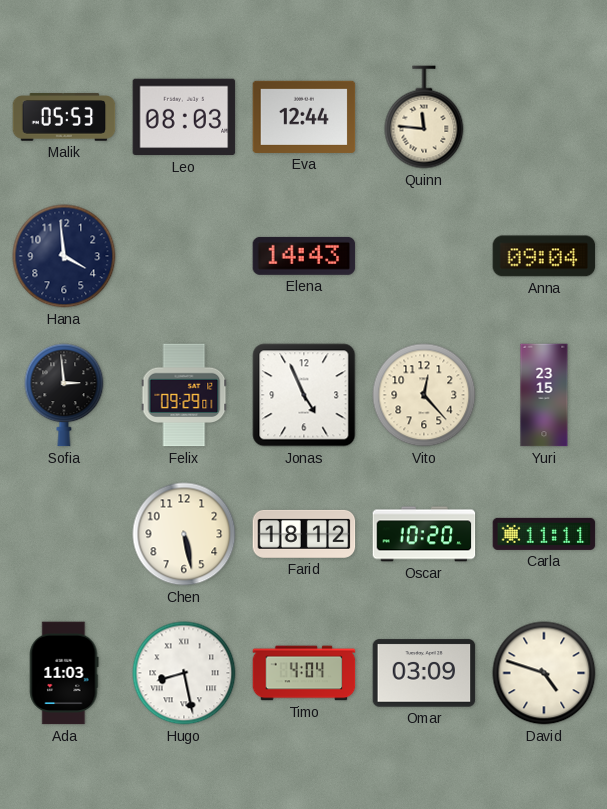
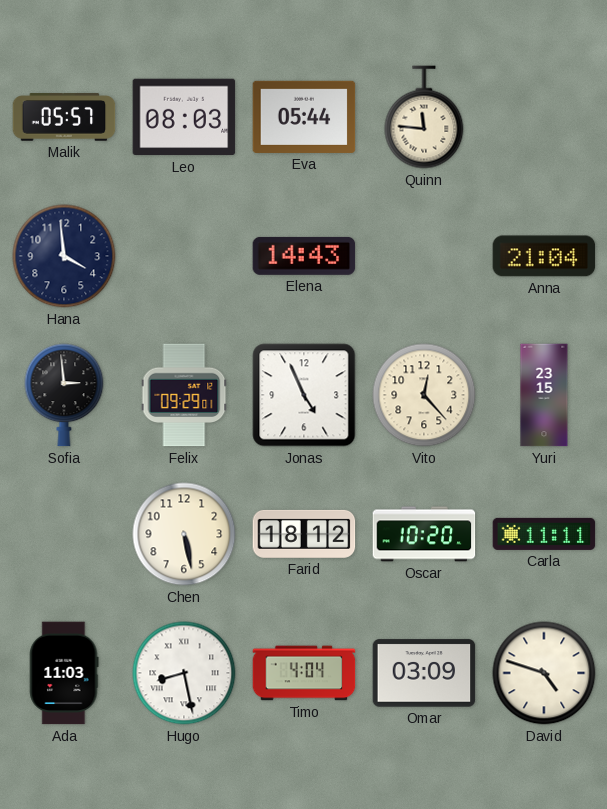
Malik: 05:53 -> 05:57
Eva: 12:44 -> 05:44
Anna: 09:04 -> 21:04
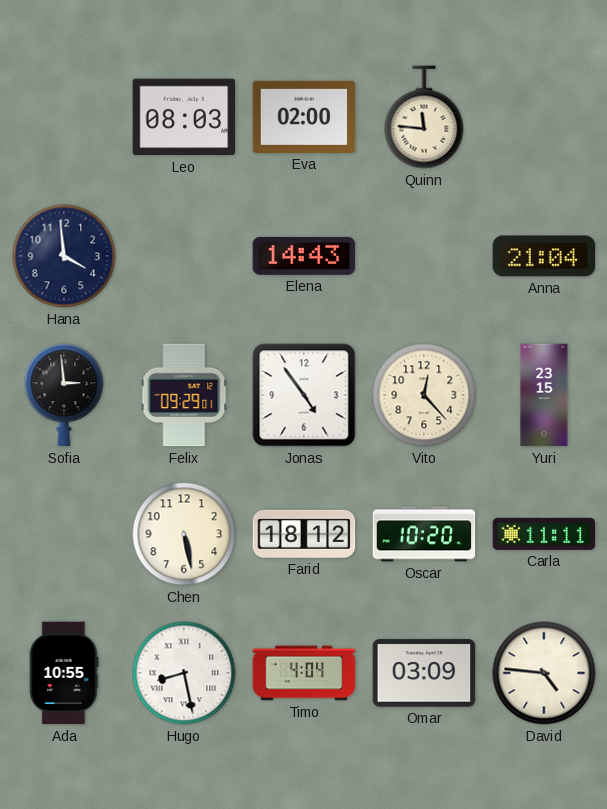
Malik: 05:57 -> none
Eva: 05:44 -> 02:00
Jonas: 4:56 -> 4:54
Ada: 11:03 -> 10:55
David: 4:48 -> 4:46
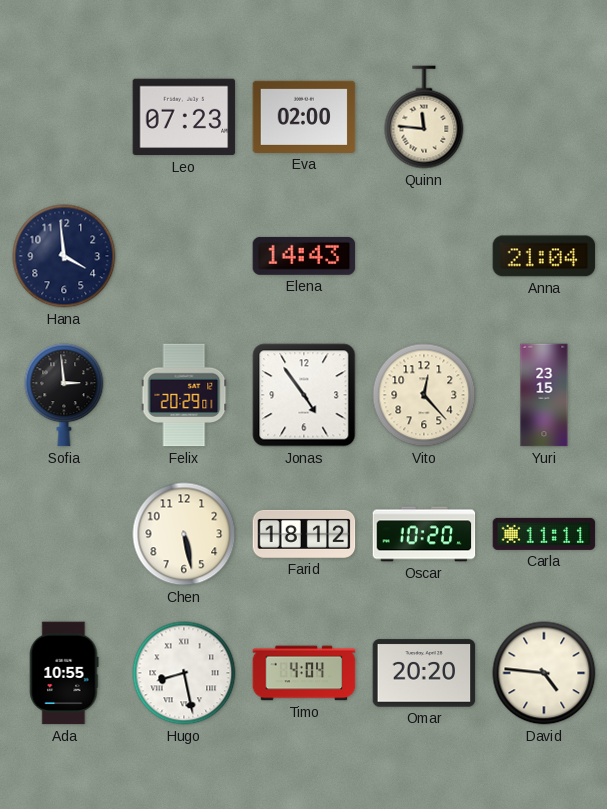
Leo: 08:03 -> 07:23
Felix: 09:29 -> 20:29
Omar: 03:09 -> 20:20
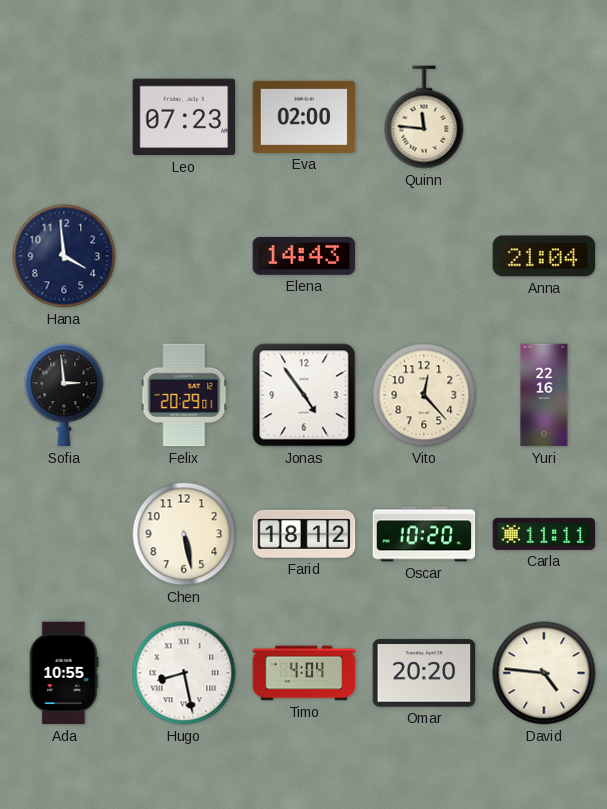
Yuri: 23:15 -> 22:16
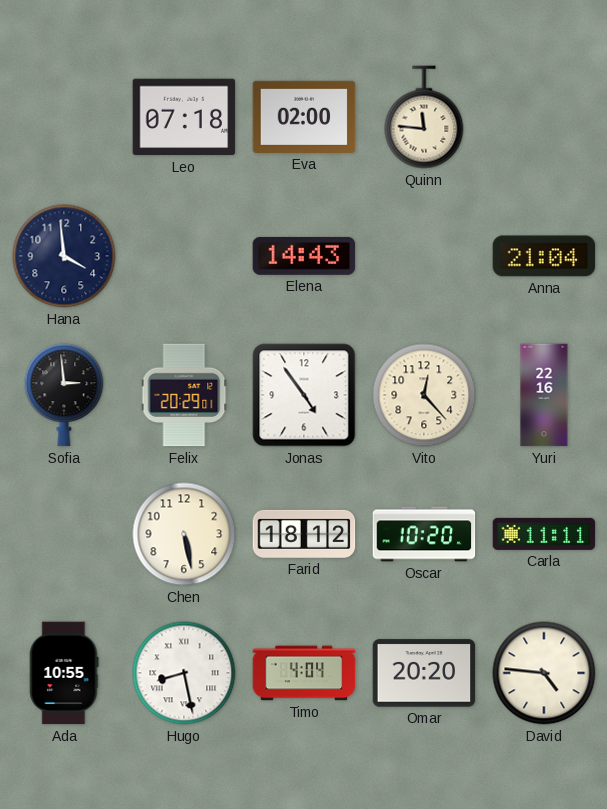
Leo: 07:23 -> 07:18
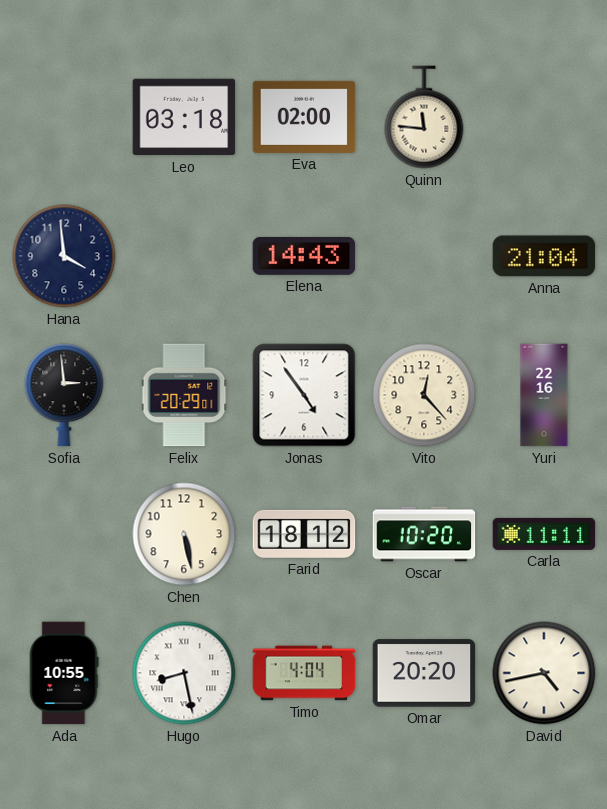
Leo: 07:18 -> 03:18
David: 4:46 -> 4:43
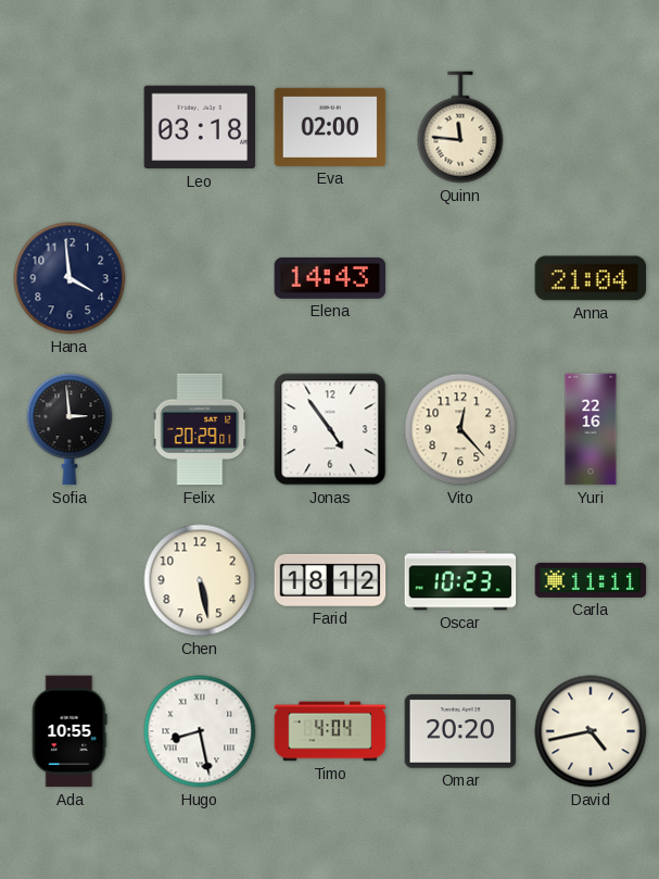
Oscar: 10:20 -> 10:23
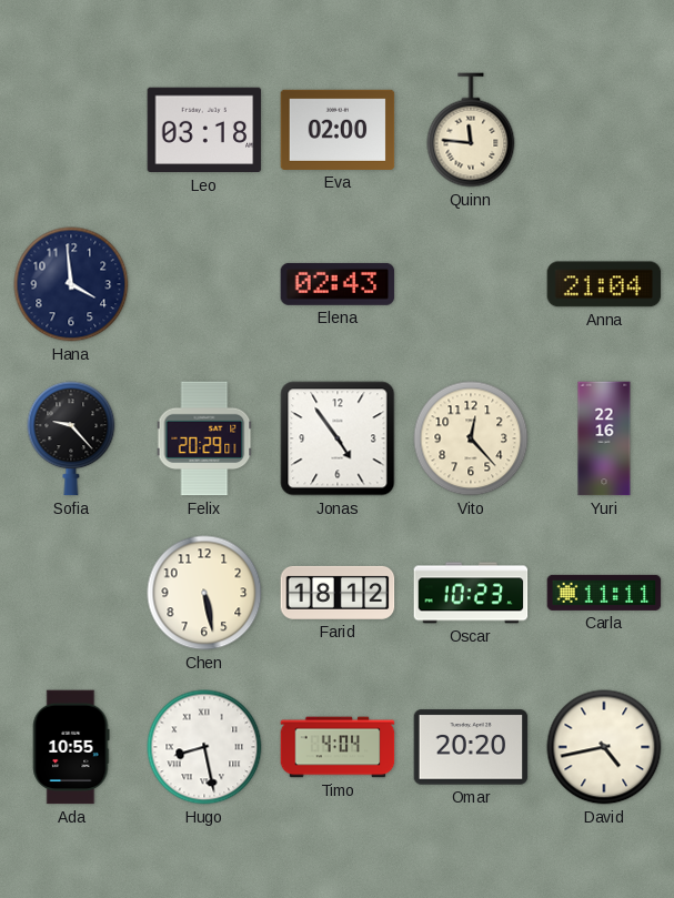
Elena: 14:43 -> 02:43
Sofia: 2:59 -> 9:23
